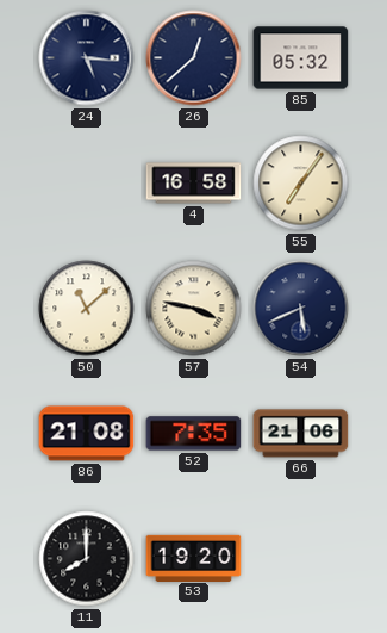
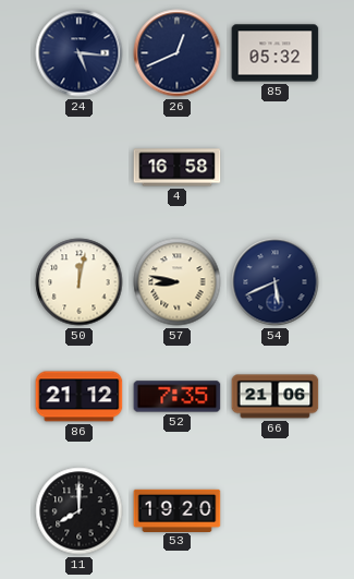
26: 12:38 -> 12:41
55: 7:06 -> none
50: 11:08 -> 12:02
57: 3:47 -> 8:47
86: 21:08 -> 21:12
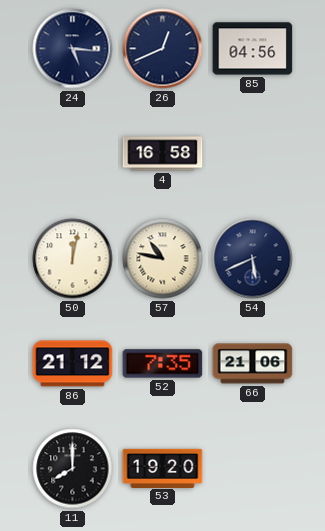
85: 05:32 -> 04:56
57: 8:47 -> 10:47
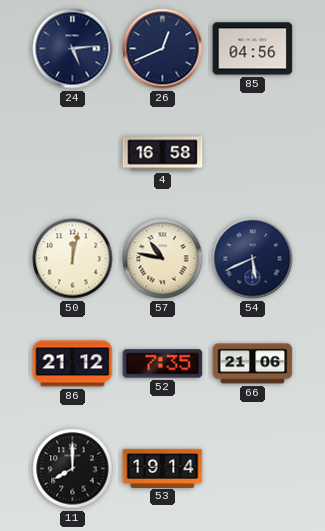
24: 5:16 -> 5:14
53: 19:20 -> 19:14
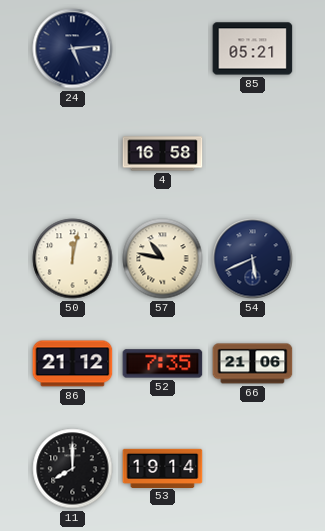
26: 12:41 -> none
85: 04:56 -> 05:21
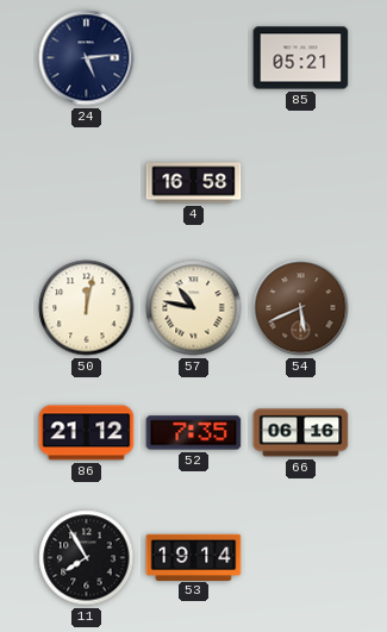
54 dial: navy -> brown
66: 21:06 -> 06:16
11: 8:00 -> 7:55
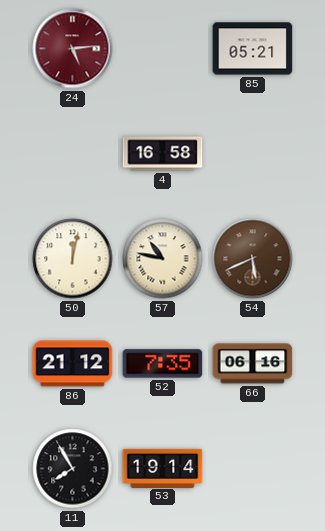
24 dial: navy -> burgundy
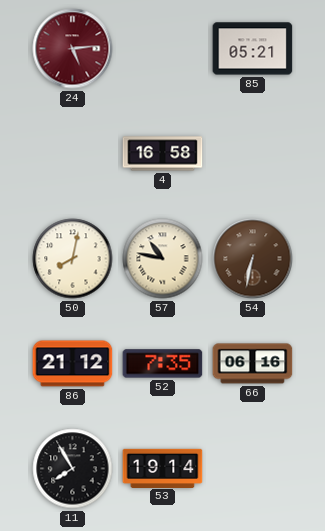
50: 12:02 -> 8:02
54: 5:41 -> 6:32
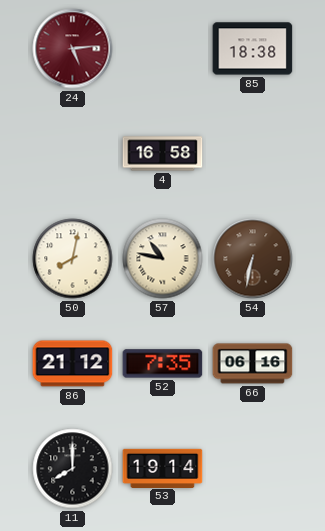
85: 05:21 -> 18:38
11: 7:55 -> 8:00
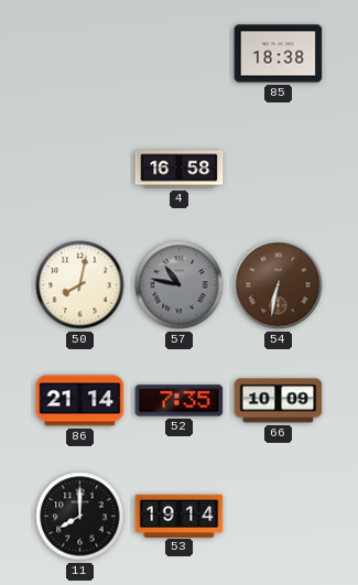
24: 5:14 -> none
57 dial: cream -> grey
86: 21:12 -> 21:14
66: 06:16 -> 10:09
